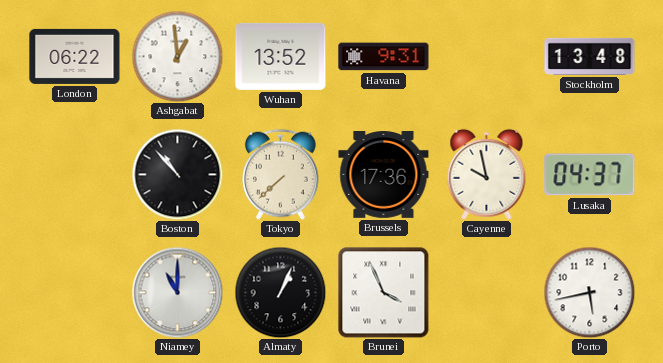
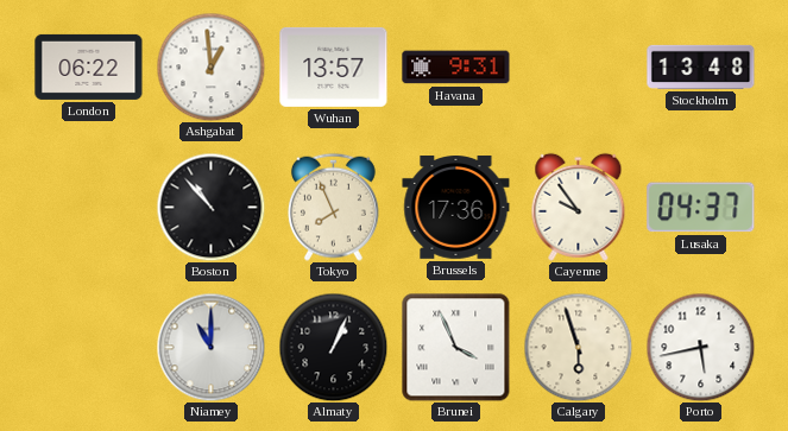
Wuhan: 13:52 -> 13:57
Tokyo: 7:38 -> 7:56
Cayenne: 9:58 -> 9:54
Calgary: none -> 5:57
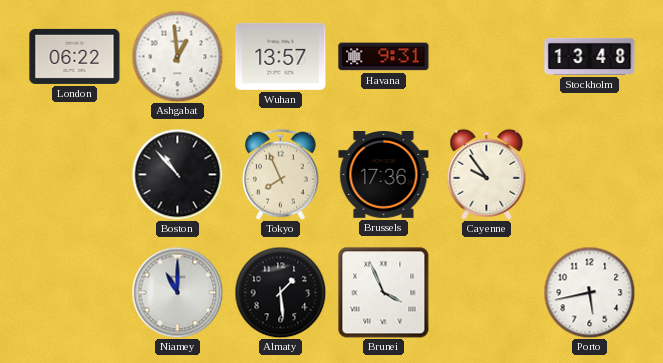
Lusaka: 04:37 -> none
Almaty: 1:04 -> 1:29
Calgary: 5:57 -> none
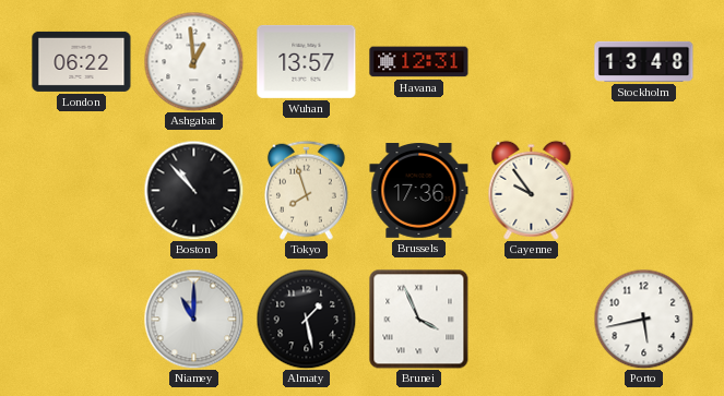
Havana: 9:31 -> 12:31
Tokyo: 7:56 -> 7:57
Almaty: 1:29 -> 1:28
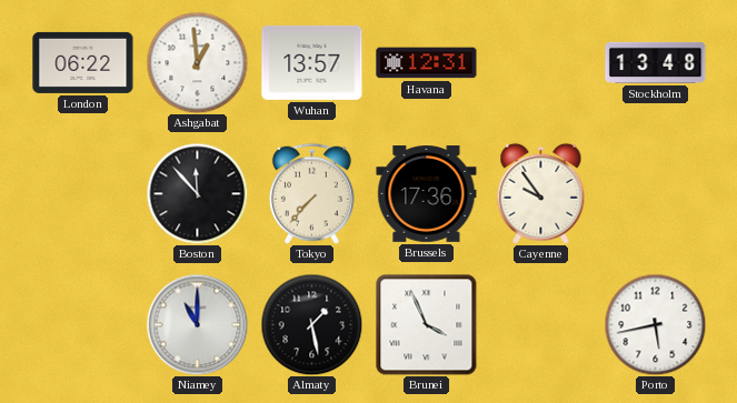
Boston: 10:53 -> 11:53
Tokyo: 7:57 -> 7:37
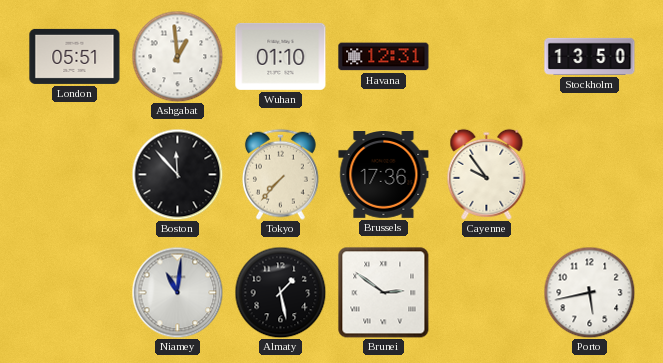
London: 06:22 -> 05:51
Wuhan: 13:57 -> 01:10
Stockholm: 13:48 -> 13:50
Niamey: 11:00 -> 11:01
Brunei: 3:56 -> 2:51
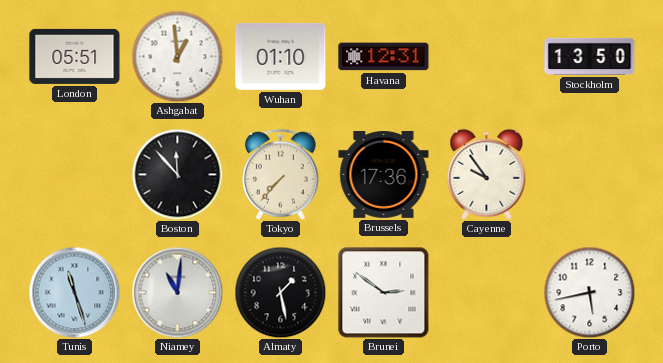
Tunis: none -> 11:27
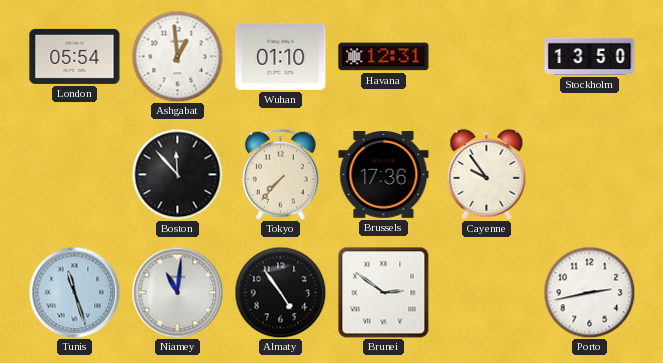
London: 05:51 -> 05:54
Almaty: 1:28 -> 4:54
Porto: 5:43 -> 2:43
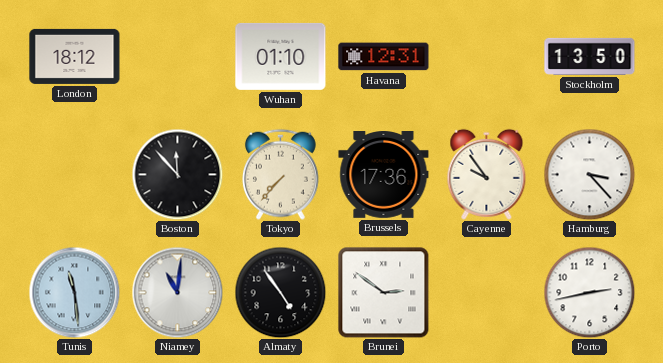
London: 05:54 -> 18:12
Ashgabat: 12:59 -> none
Hamburg: none -> 3:23
Tunis: 11:27 -> 11:29
